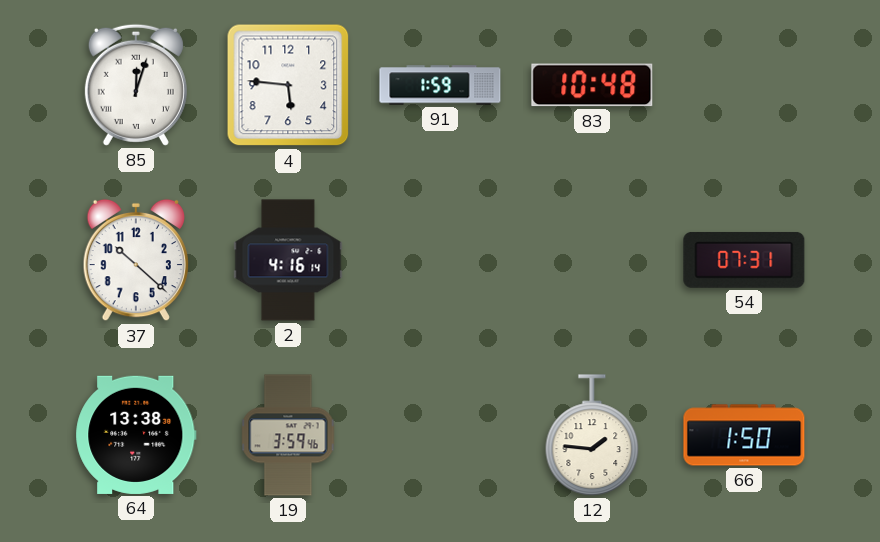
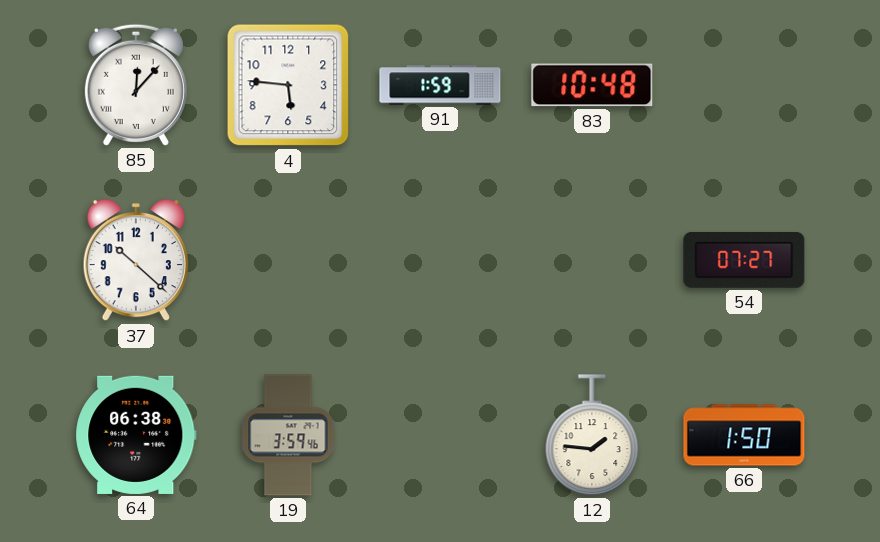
85: 12:03 -> 12:07
2: 4:16 -> none
54: 07:31 -> 07:27
64: 13:38 -> 06:38
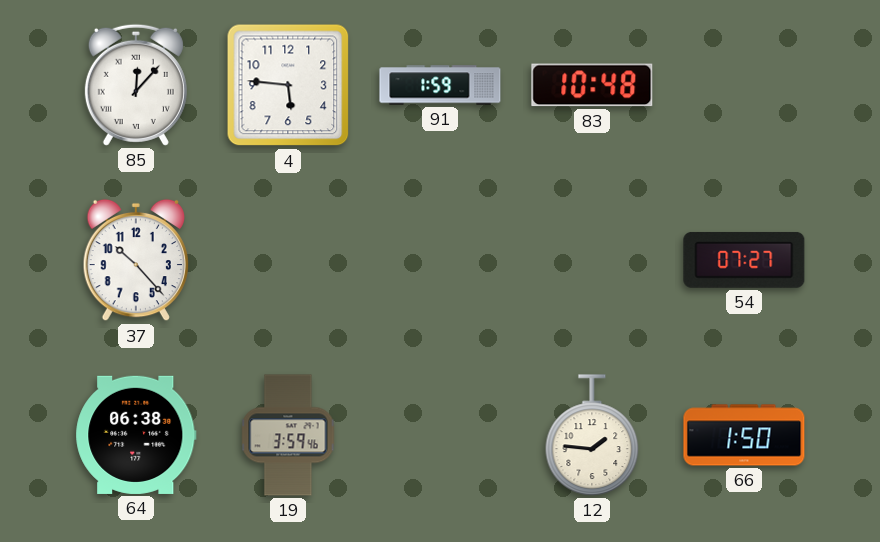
37: 10:22 -> 10:23
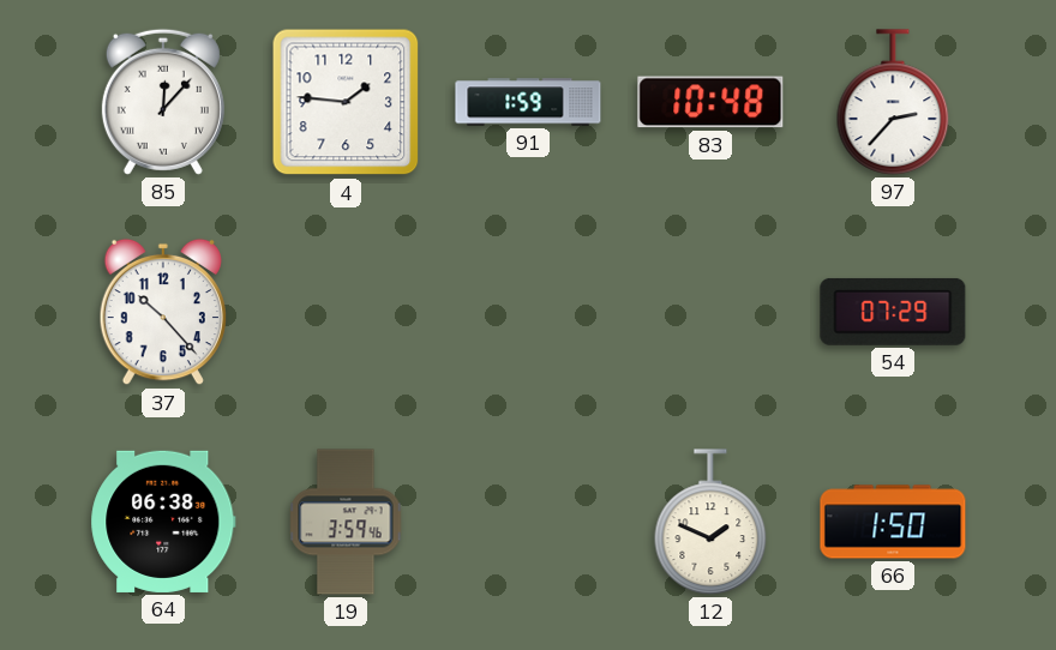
4: 5:46 -> 1:46
97: none -> 2:37
54: 07:27 -> 07:29
12: 1:46 -> 1:49
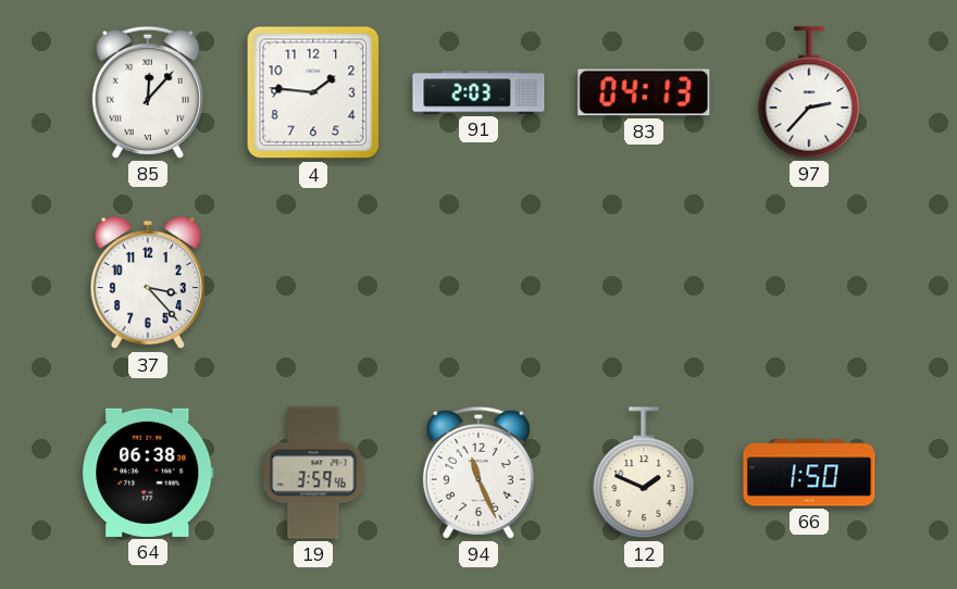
91: 1:59 -> 2:03
83: 10:48 -> 04:13
37: 10:23 -> 3:23
54: 07:29 -> none
94: none -> 11:26
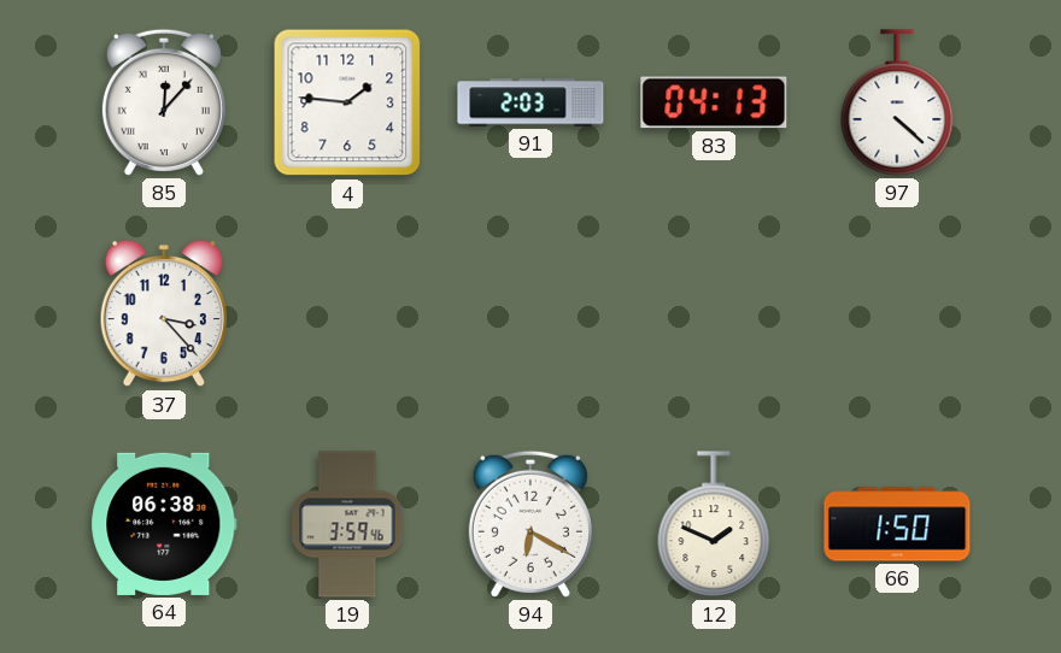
97: 2:37 -> 4:22
94: 11:26 -> 6:20
